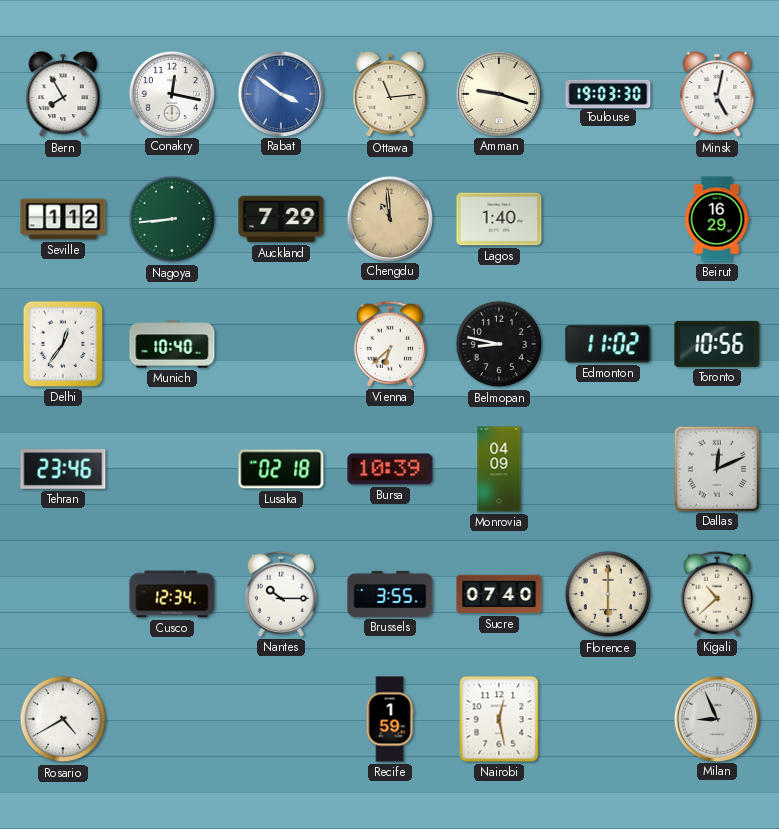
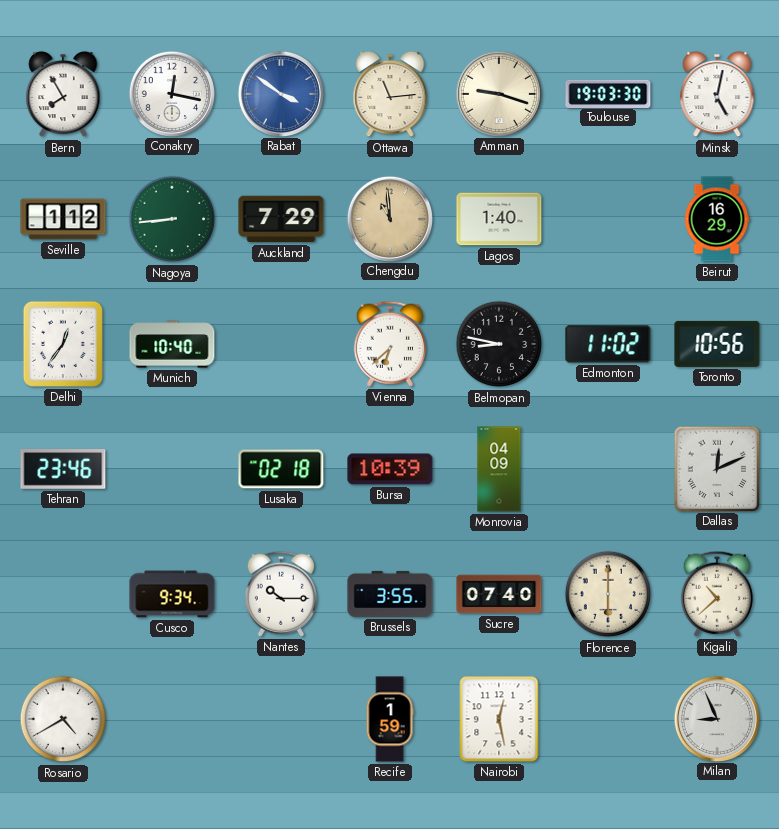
Cusco: 12:34 -> 9:34
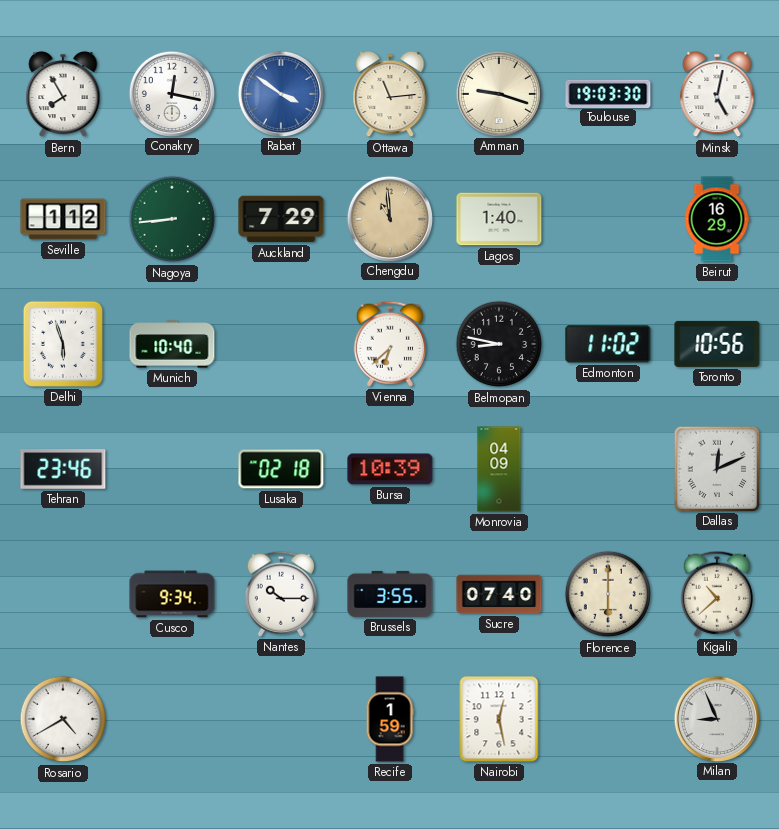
Delhi: 12:36 -> 5:57
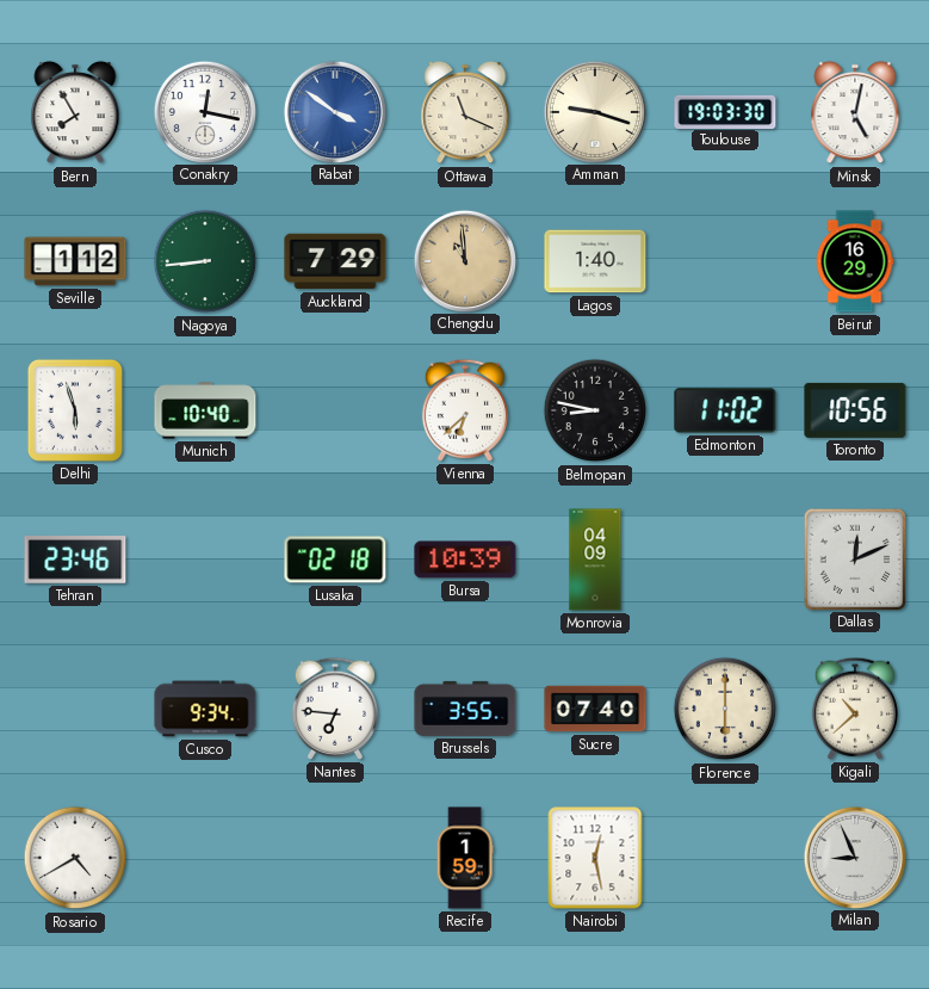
Ottawa: 11:14 -> 11:19
Nantes: 10:15 -> 6:46
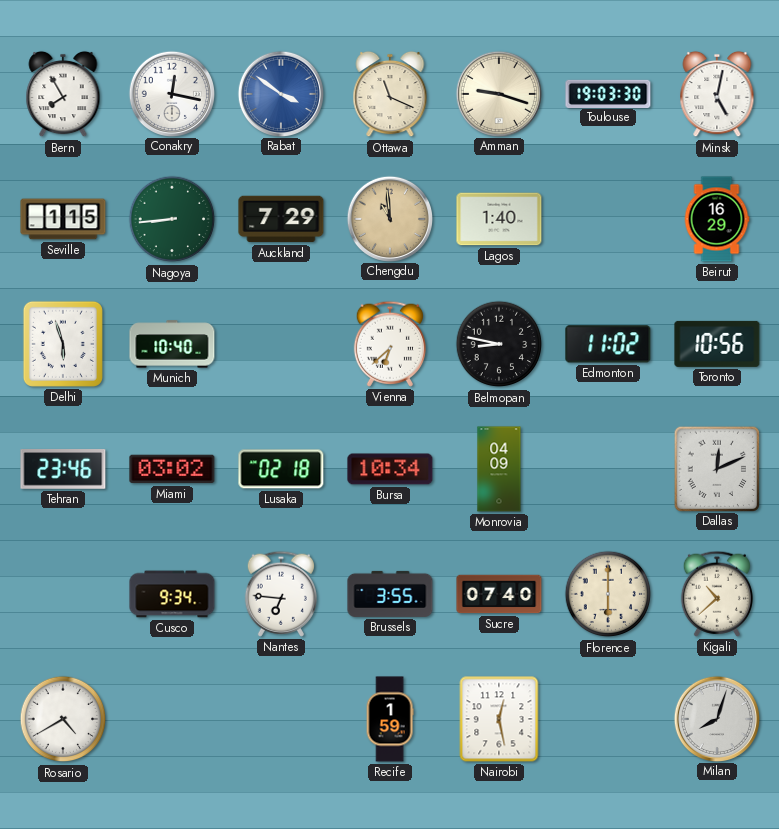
Seville: 1:12 -> 1:15
Miami: none -> 03:02
Bursa: 10:39 -> 10:34
Milan: 8:56 -> 8:03
